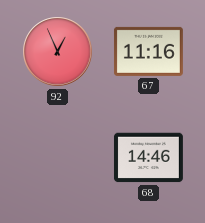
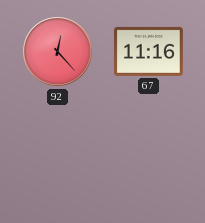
92: 12:56 -> 12:23
68: 14:46 -> none
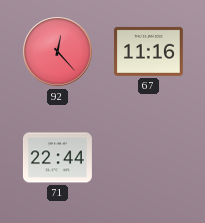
71: none -> 22:44
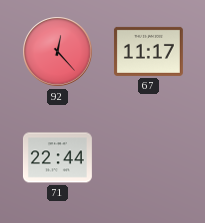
67: 11:16 -> 11:17
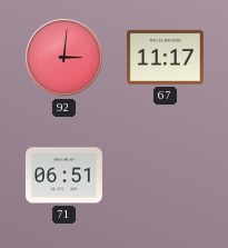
92: 12:23 -> 3:01
71: 22:44 -> 06:51
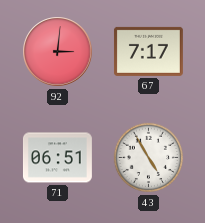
67: 11:17 -> 7:17
43: none -> 4:55
